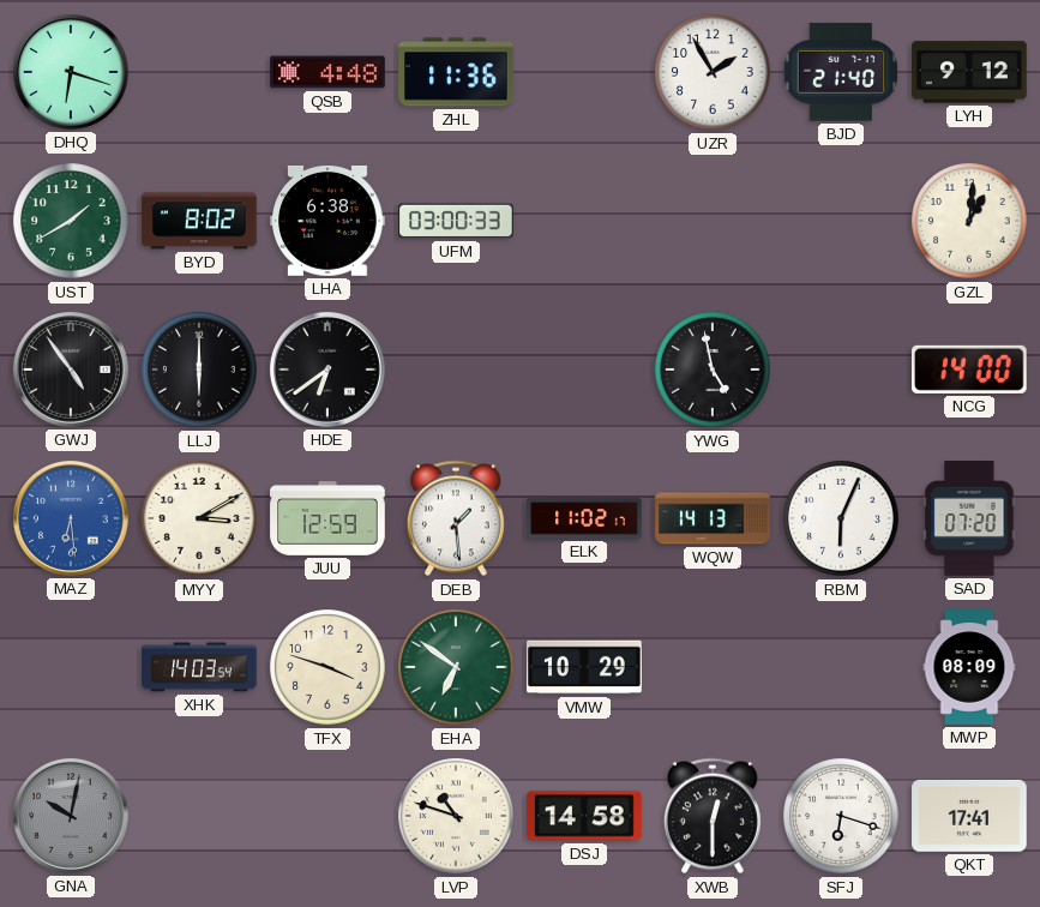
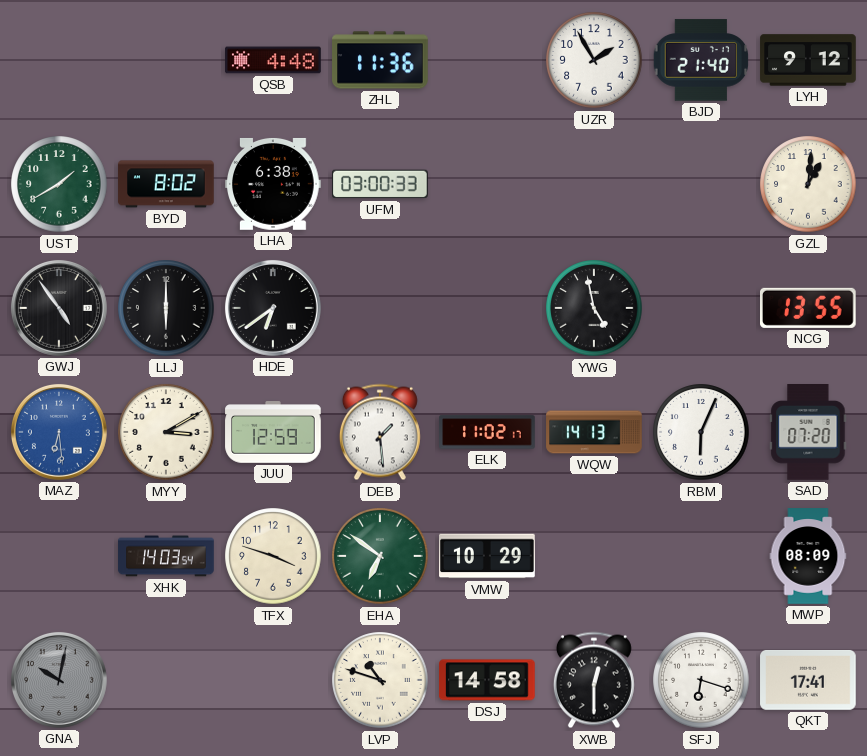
DHQ: 6:18 -> none
NCG: 14:00 -> 13:55
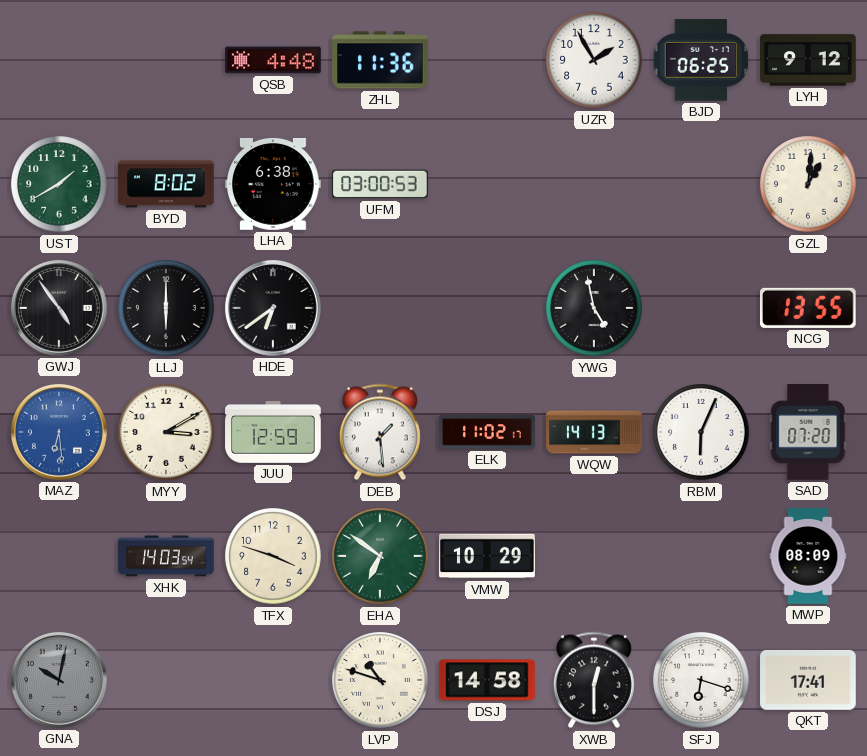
BJD: 21:40 -> 06:25
UFM: 03:00:33 -> 03:00:53
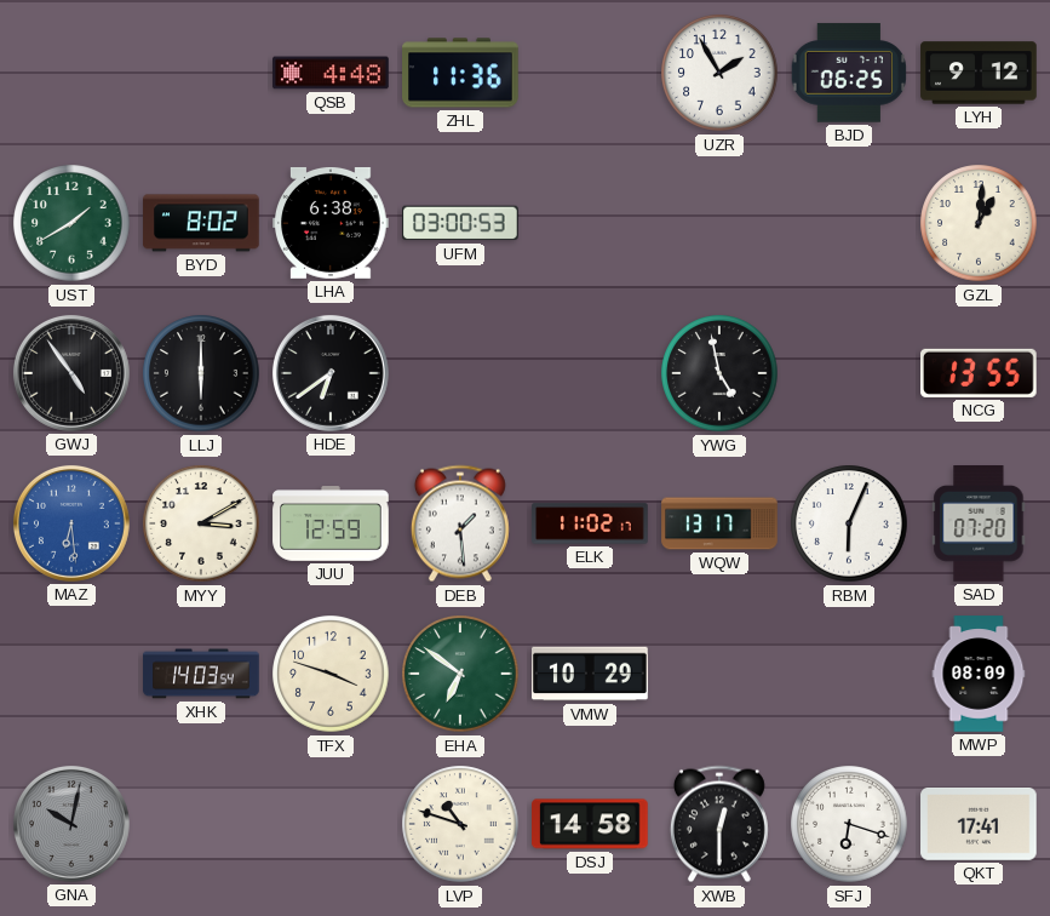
WQW: 14:13 -> 13:17
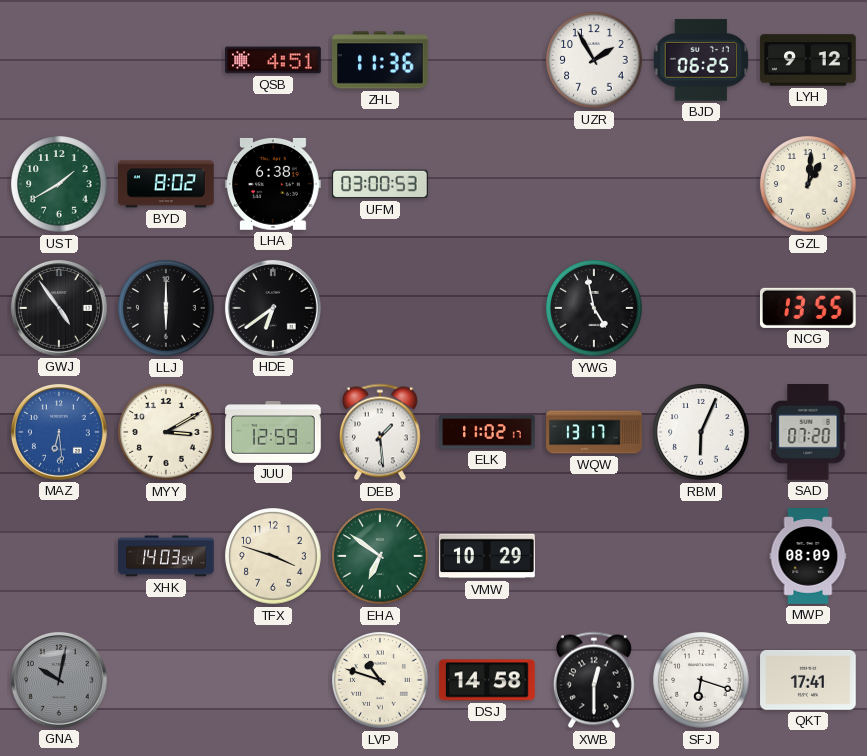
QSB: 4:48 -> 4:51
